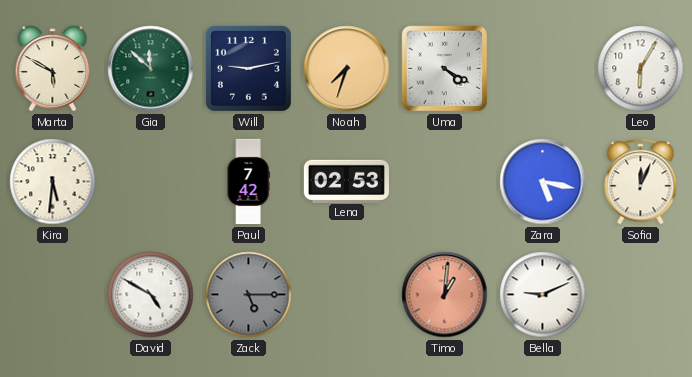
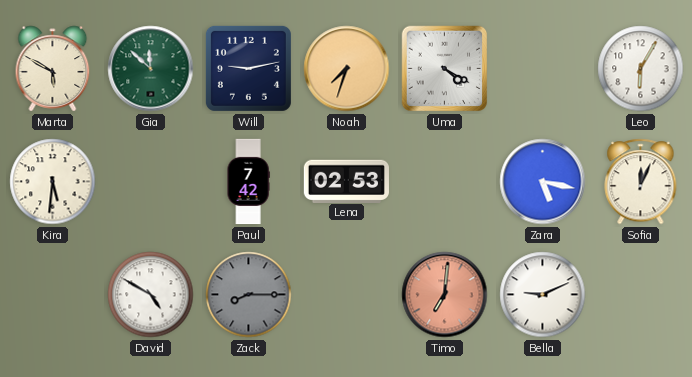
Zack: 5:15 -> 8:15
Timo: 1:01 -> 7:01
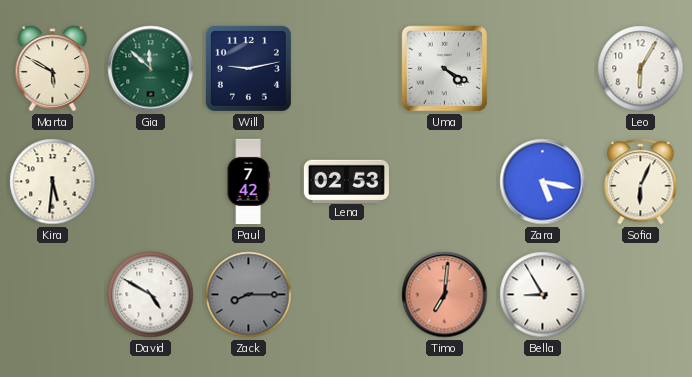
Noah: 7:33 -> none
Sofia: 12:04 -> 6:04
Bella: 9:11 -> 8:55
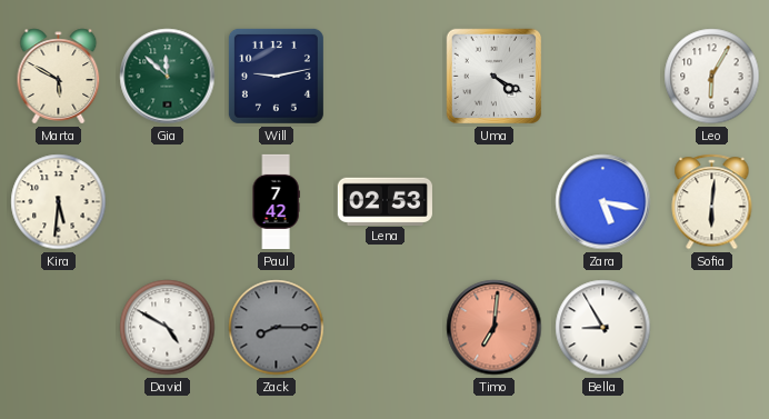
Sofia: 6:04 -> 6:01
